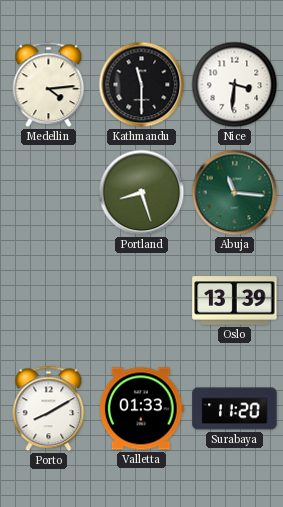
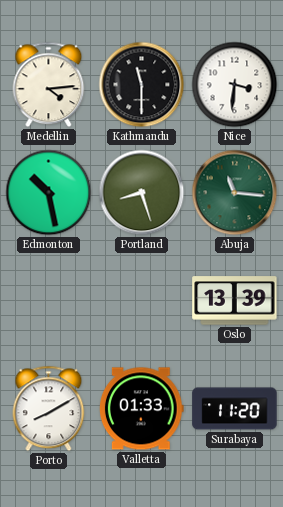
Edmonton: none -> 10:28
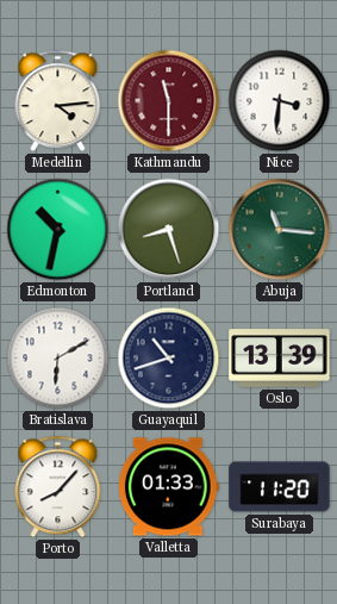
Kathmandu dial: black -> burgundy
Edmonton: 10:28 -> 10:32
Bratislava: none -> 6:10
Guayaquil: none -> 10:42
Porto: 8:10 -> 8:07
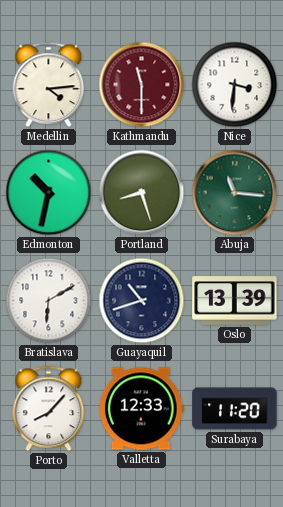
Valletta: 01:33 -> 12:33
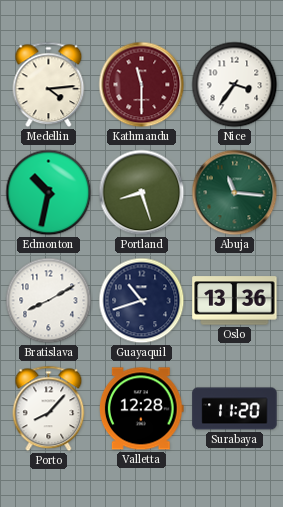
Nice: 3:31 -> 3:36
Bratislava: 6:10 -> 8:10
Oslo: 13:39 -> 13:36
Valletta: 12:33 -> 12:28
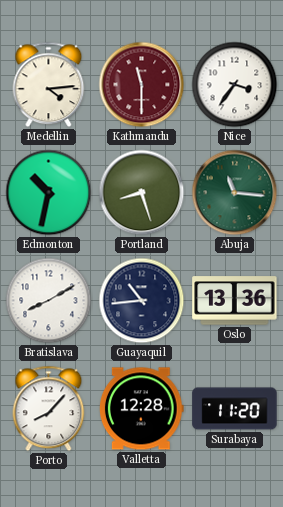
Guayaquil: 10:42 -> 10:44
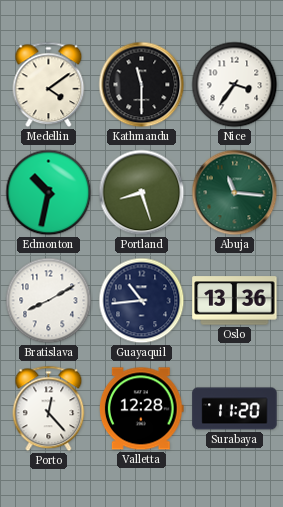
Medellin: 4:14 -> 4:09
Kathmandu dial: burgundy -> black
Porto: 8:07 -> 12:23
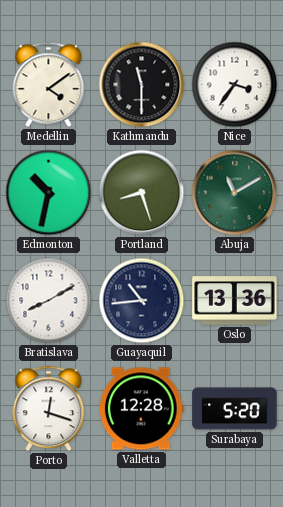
Abuja: 11:16 -> 11:10
Porto: 12:23 -> 12:18
Surabaya: 11:20 -> 5:20
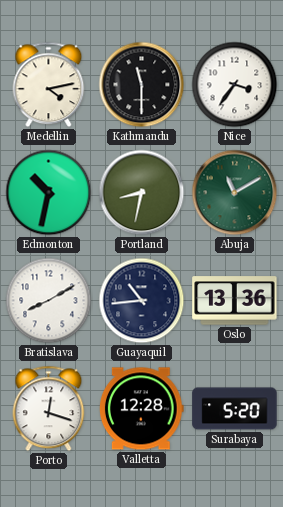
Medellin: 4:09 -> 4:13
Portland: 8:27 -> 8:32
